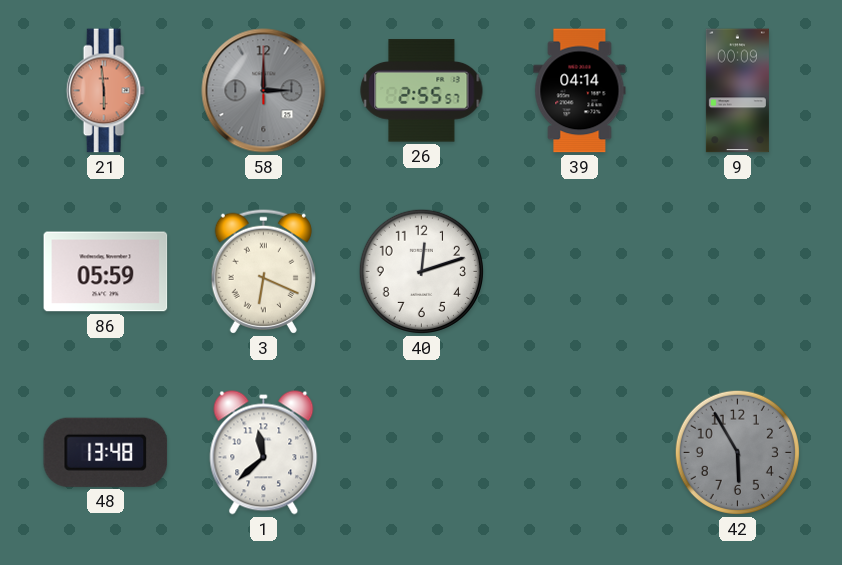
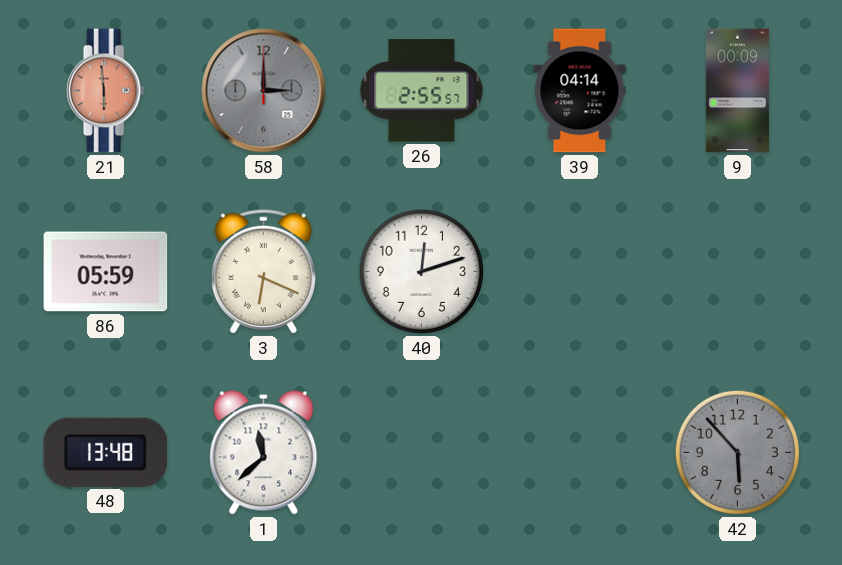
42: 5:55 -> 5:53
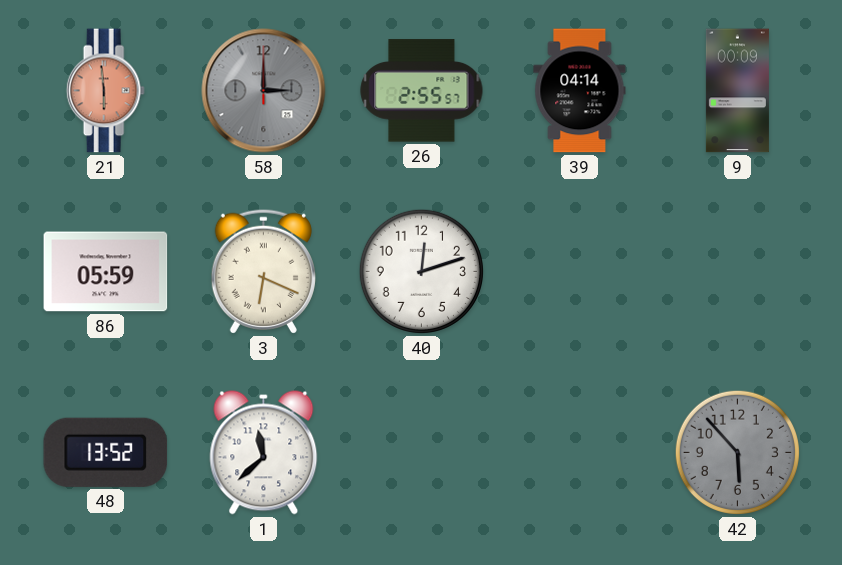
48: 13:48 -> 13:52
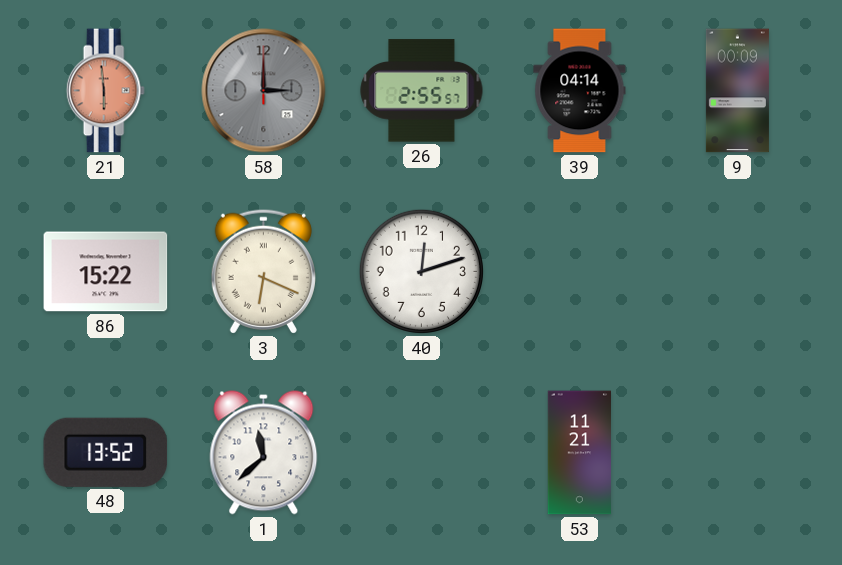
86: 05:59 -> 15:22
53: none -> 11:21
42: 5:53 -> none
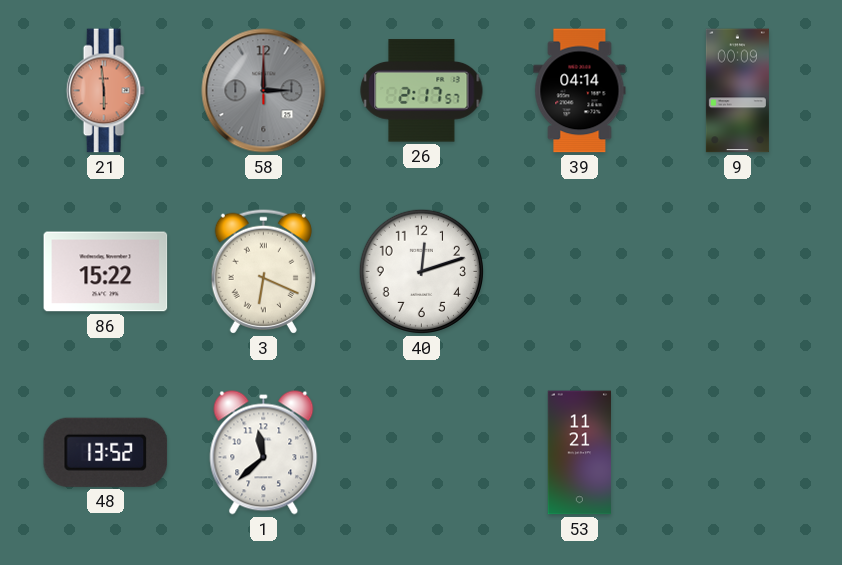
26: 2:55 -> 2:17
